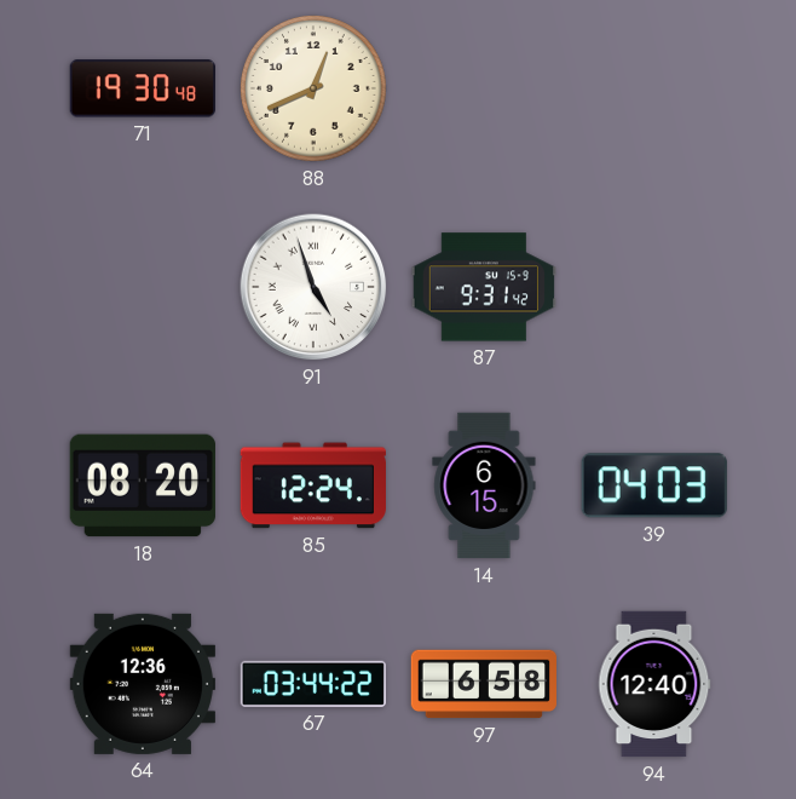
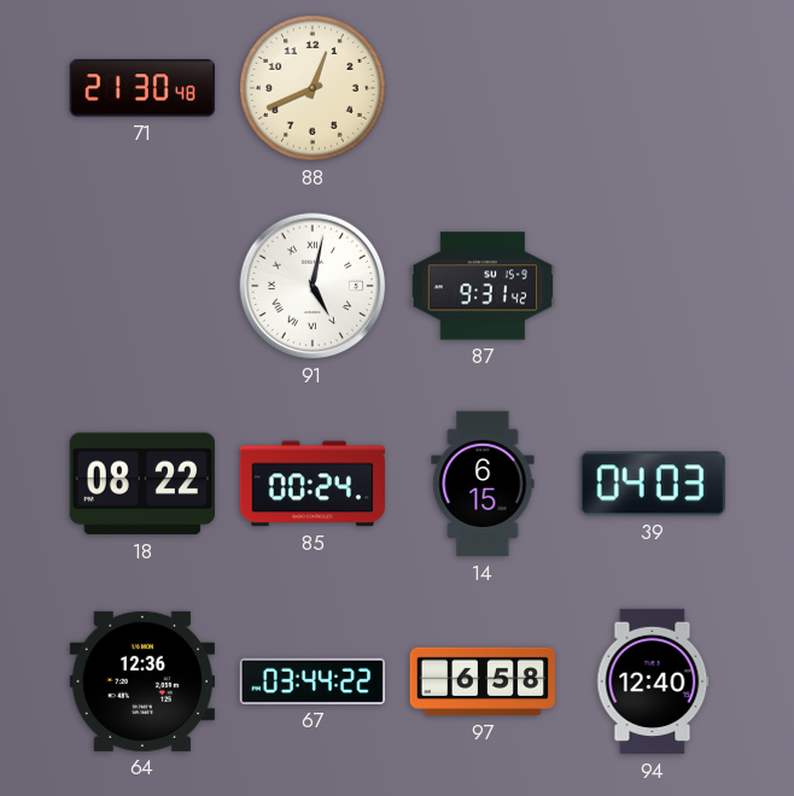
71: 19:30 -> 21:30
91: 4:57 -> 5:02
18: 08:20 -> 08:22
85: 12:24 -> 00:24
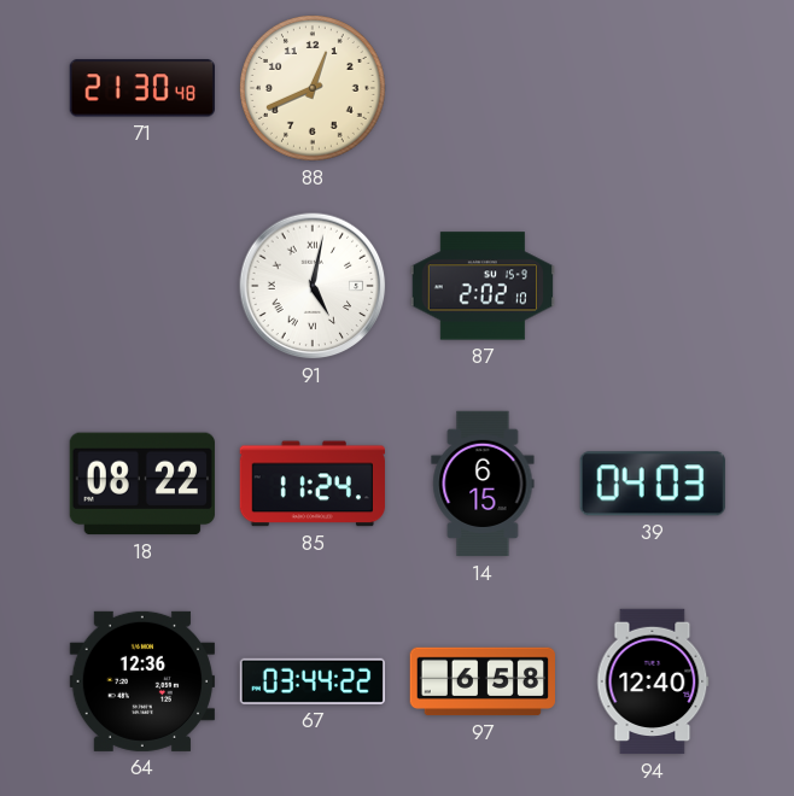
87: 9:31 -> 2:02
85: 00:24 -> 11:24
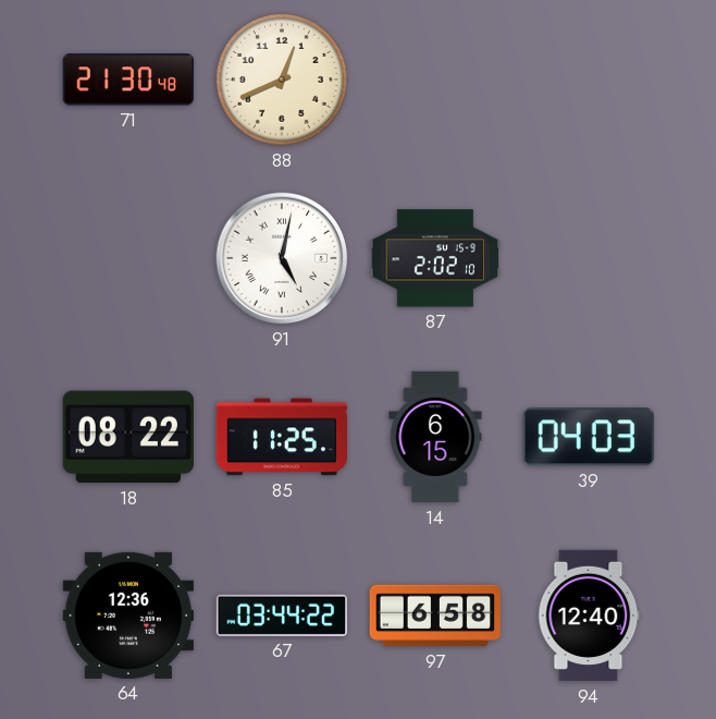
85: 11:24 -> 11:25
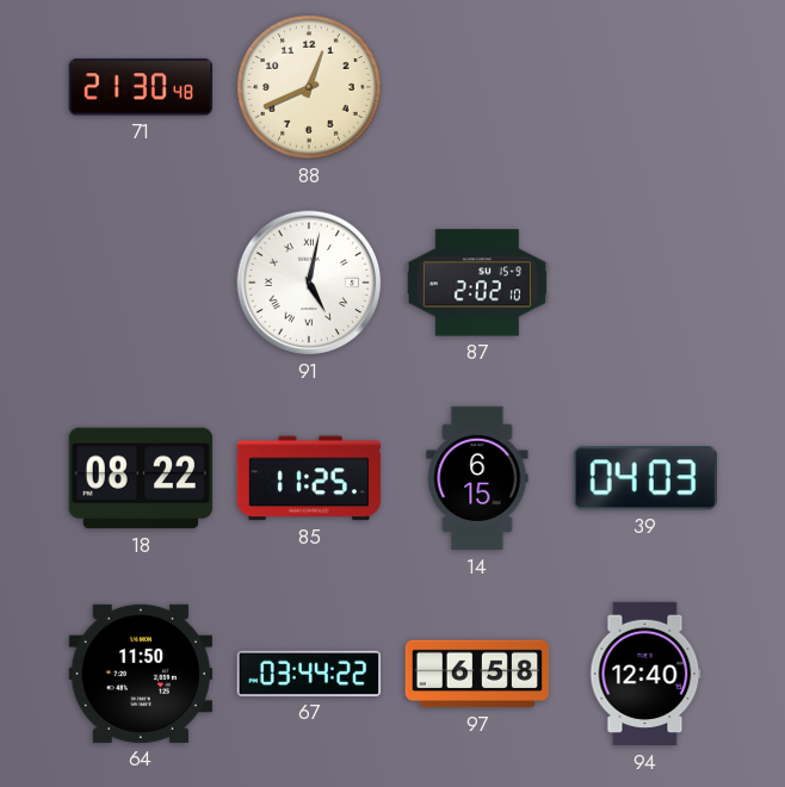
64: 12:36 -> 11:50
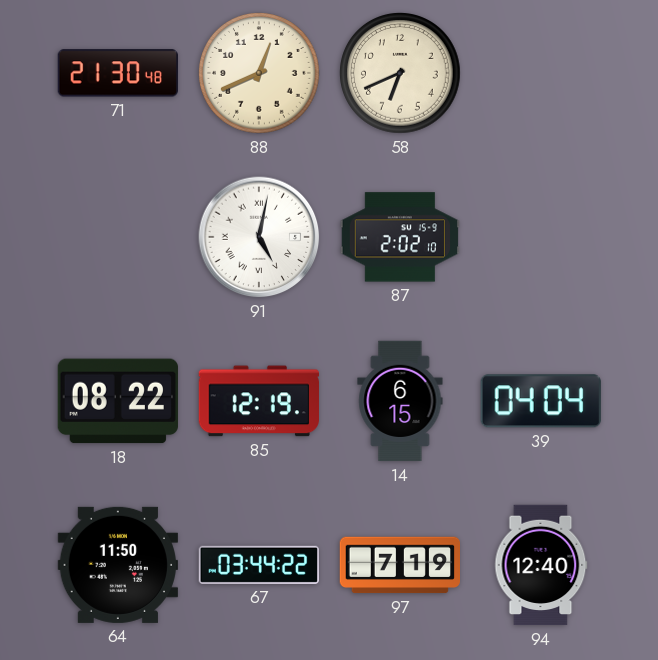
58: none -> 6:41
85: 11:25 -> 12:19
39: 04:03 -> 04:04
97: 6:58 -> 7:19
